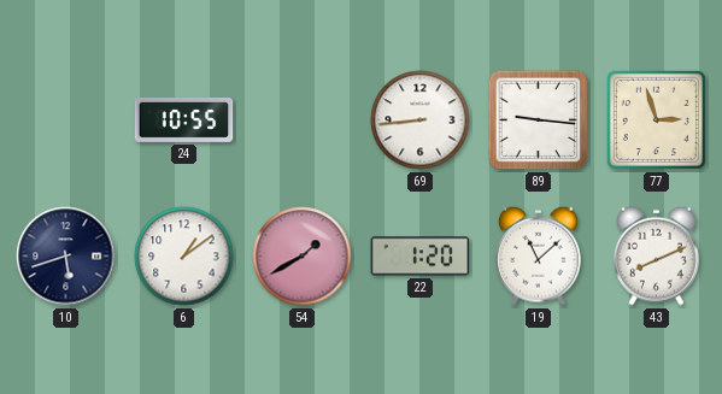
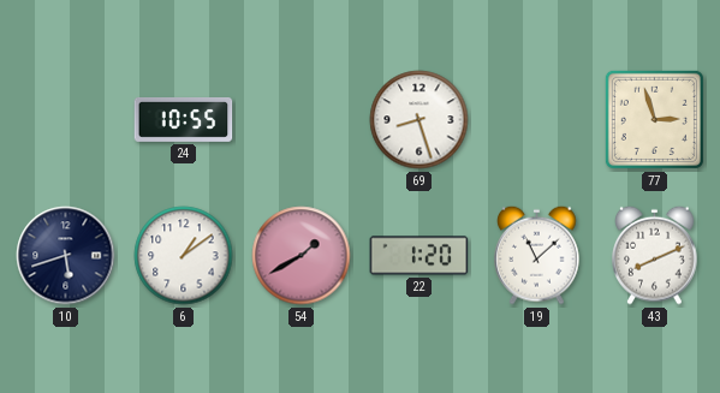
69: 8:44 -> 8:27
89: 9:16 -> none
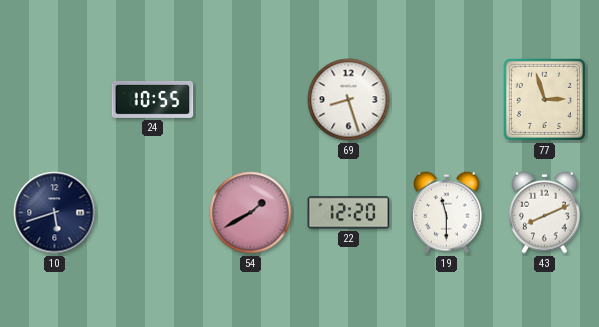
6: 1:09 -> none
22: 1:20 -> 12:20
19: 11:08 -> 11:30
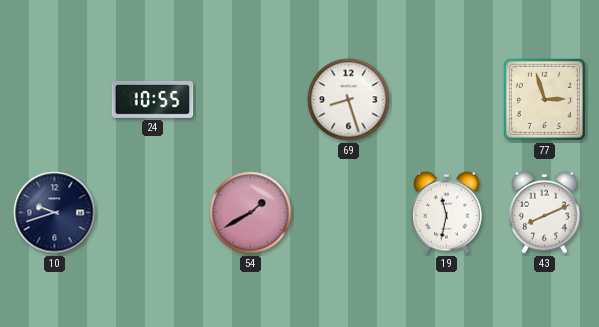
10: 5:42 -> 9:42
22: 12:20 -> none
19: 11:30 -> 11:32
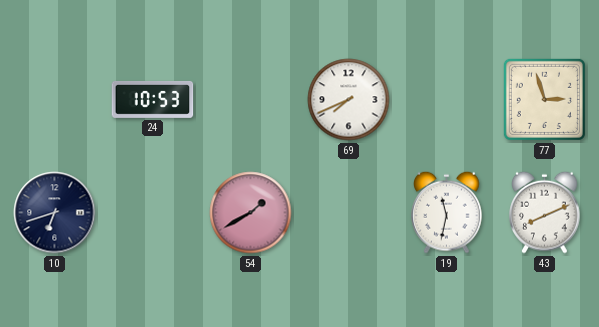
24: 10:55 -> 10:53
69: 8:27 -> 7:41
10: 9:42 -> 6:42
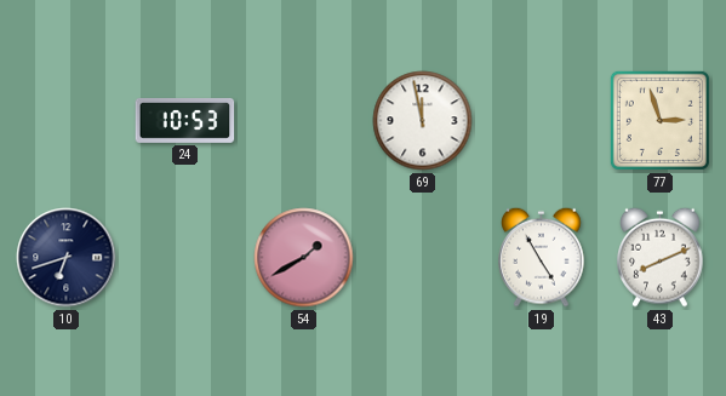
69: 7:41 -> 11:58
19: 11:32 -> 4:55
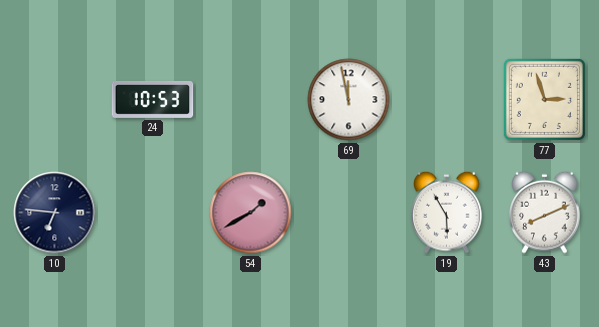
10: 6:42 -> 6:46
19: 4:55 -> 5:55
